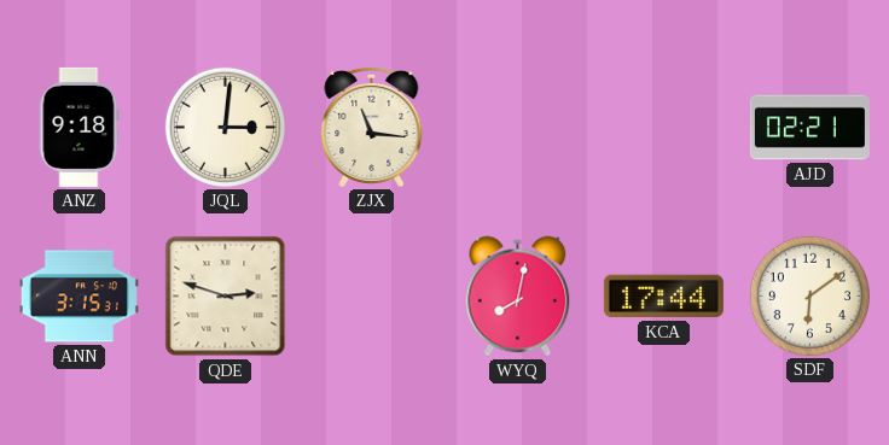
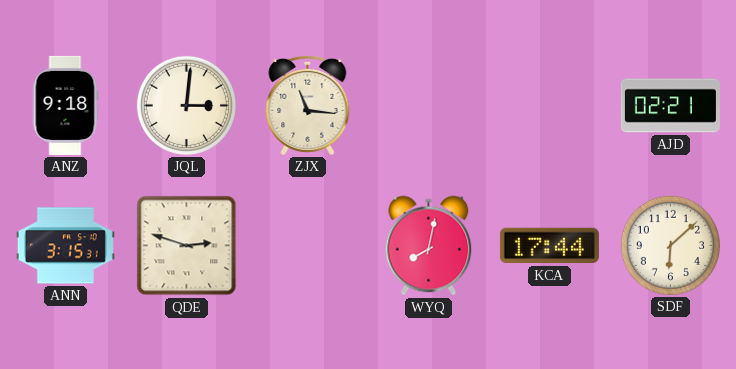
SDF: 6:09 -> 6:08
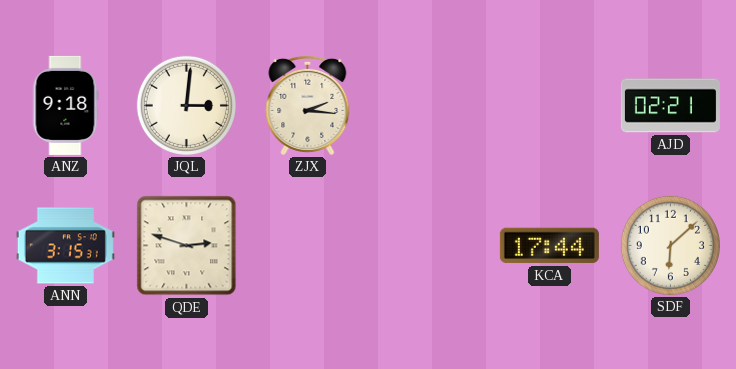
ZJX: 11:16 -> 2:16
WYQ: 8:02 -> none
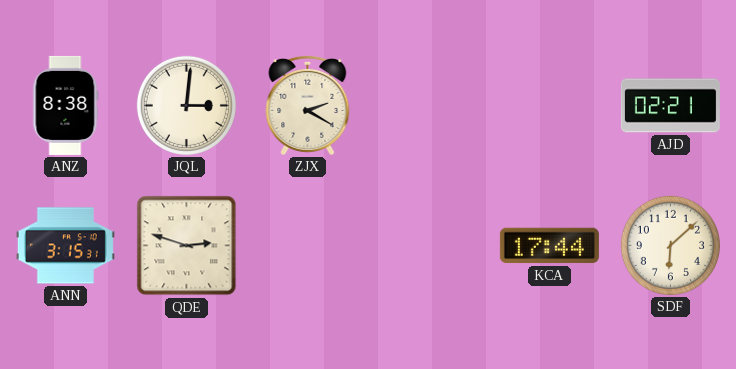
ANZ: 9:18 -> 8:38
ZJX: 2:16 -> 2:20
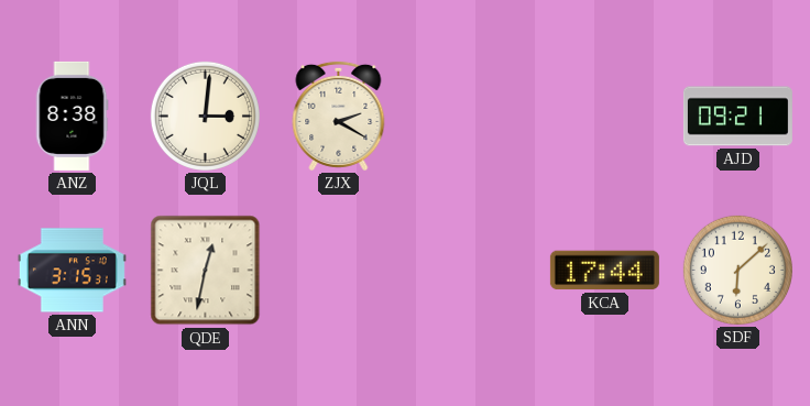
AJD: 02:21 -> 09:21
QDE: 2:48 -> 12:32
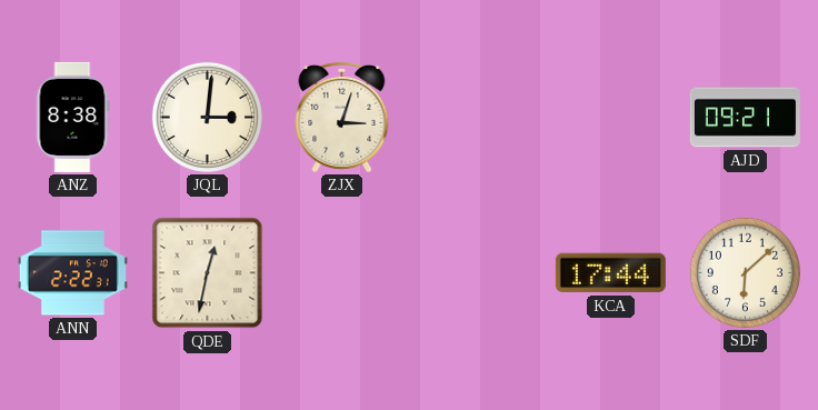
ZJX: 2:20 -> 3:03
ANN: 3:15 -> 2:22
